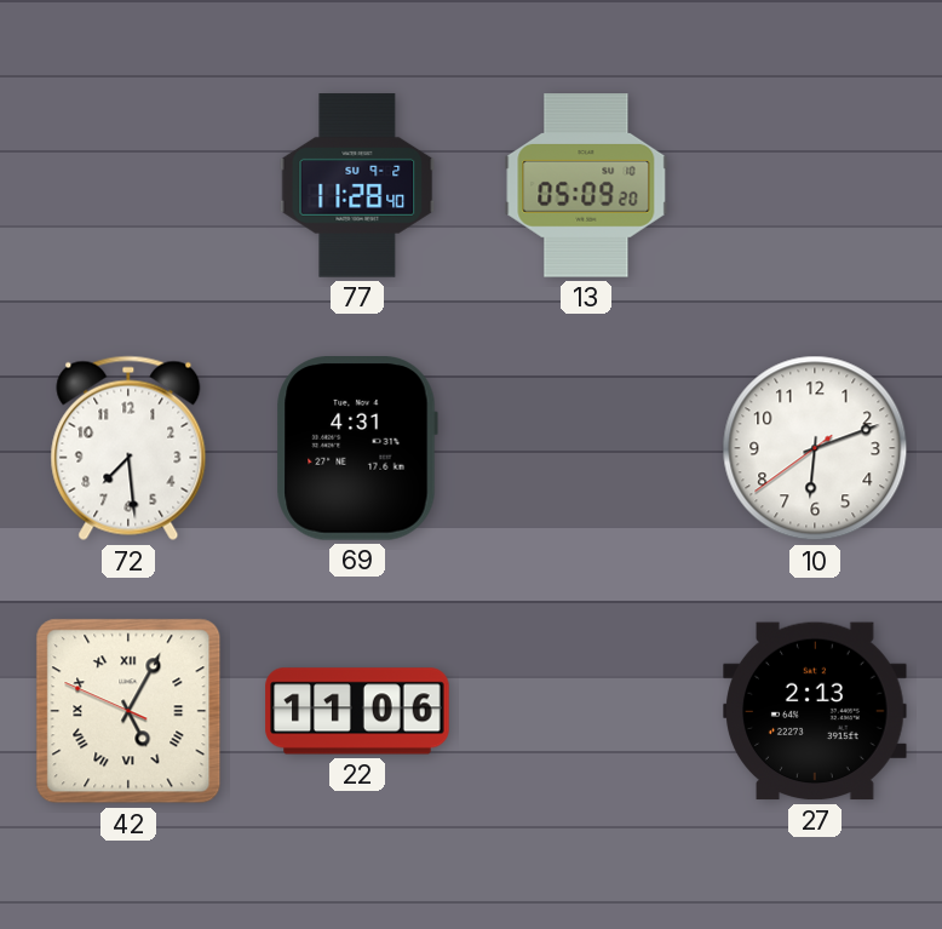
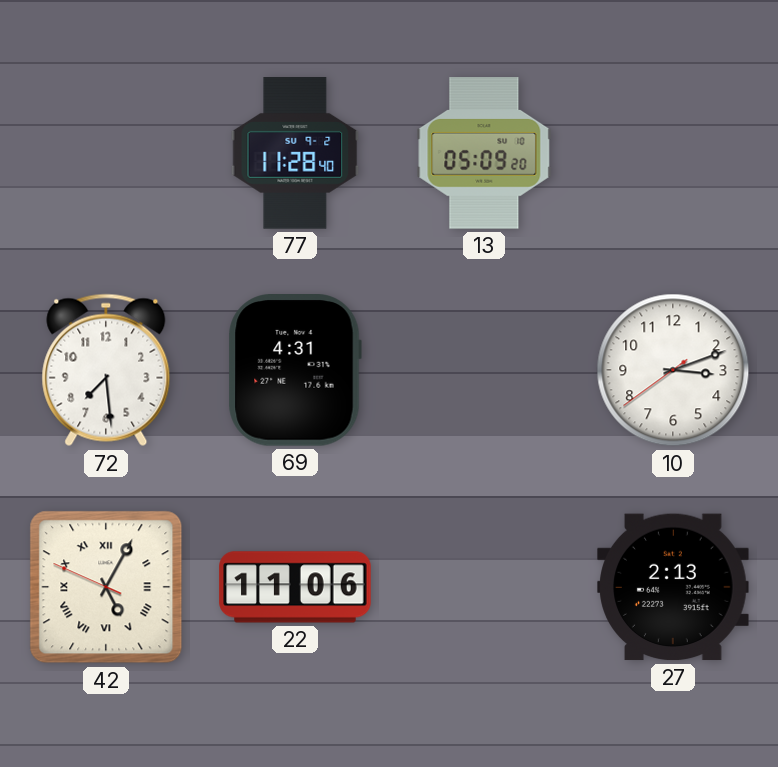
10: 6:11 -> 3:11
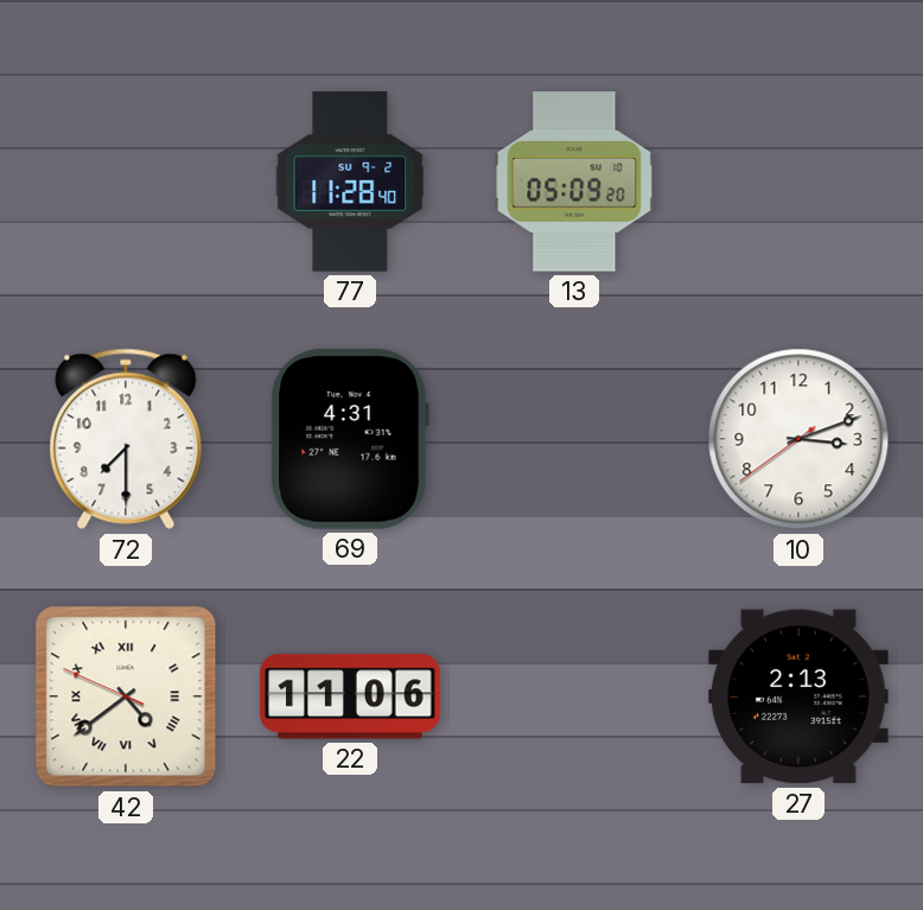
72: 7:29 -> 7:30
42: 5:04 -> 4:38
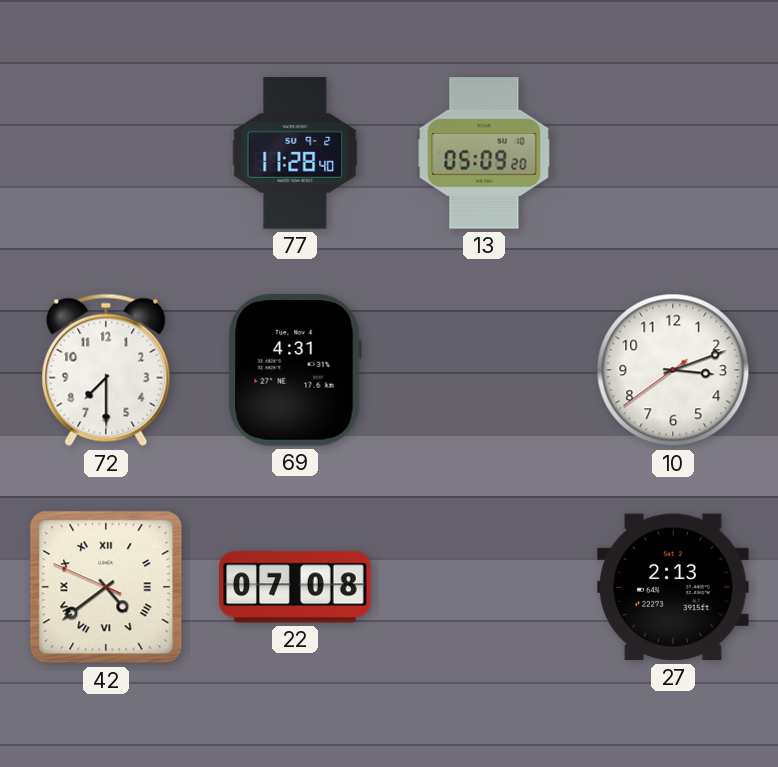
22: 11:06 -> 07:08
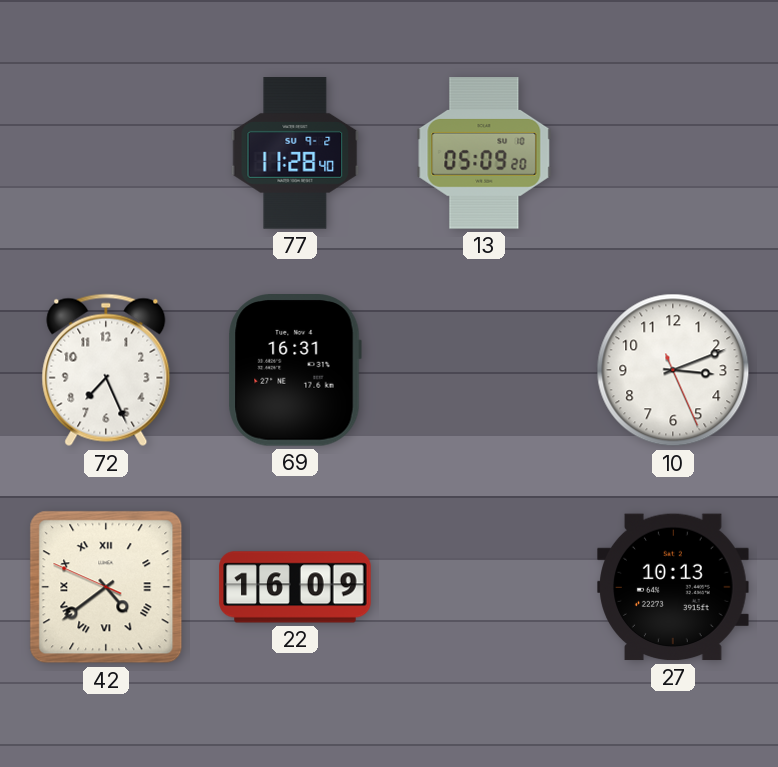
72: 7:30 -> 7:26
69: 4:31 -> 16:31
10: 3:11:39 -> 3:11:26
22: 07:08 -> 16:09
27: 2:13 -> 10:13
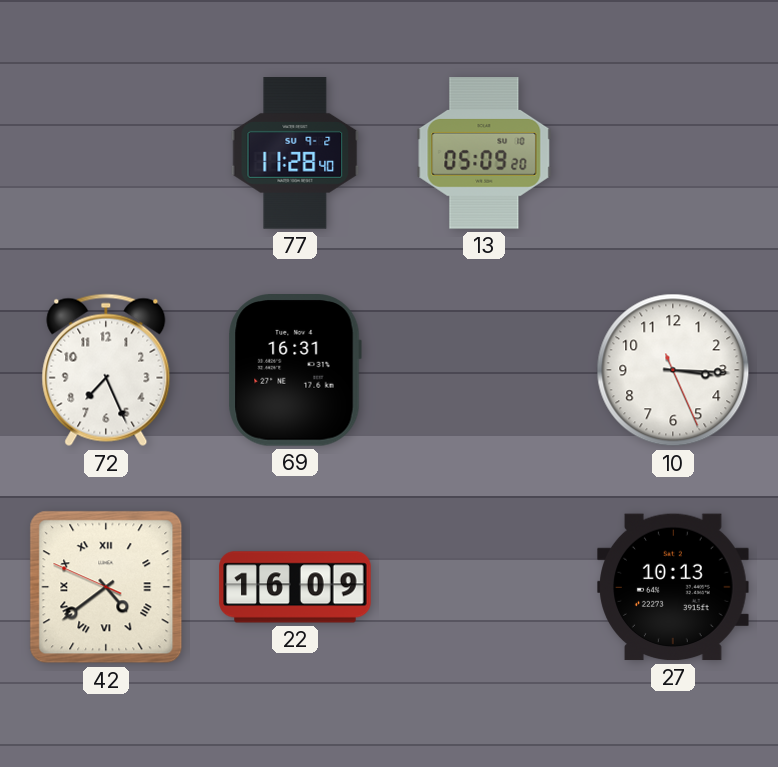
10: 3:11 -> 3:15
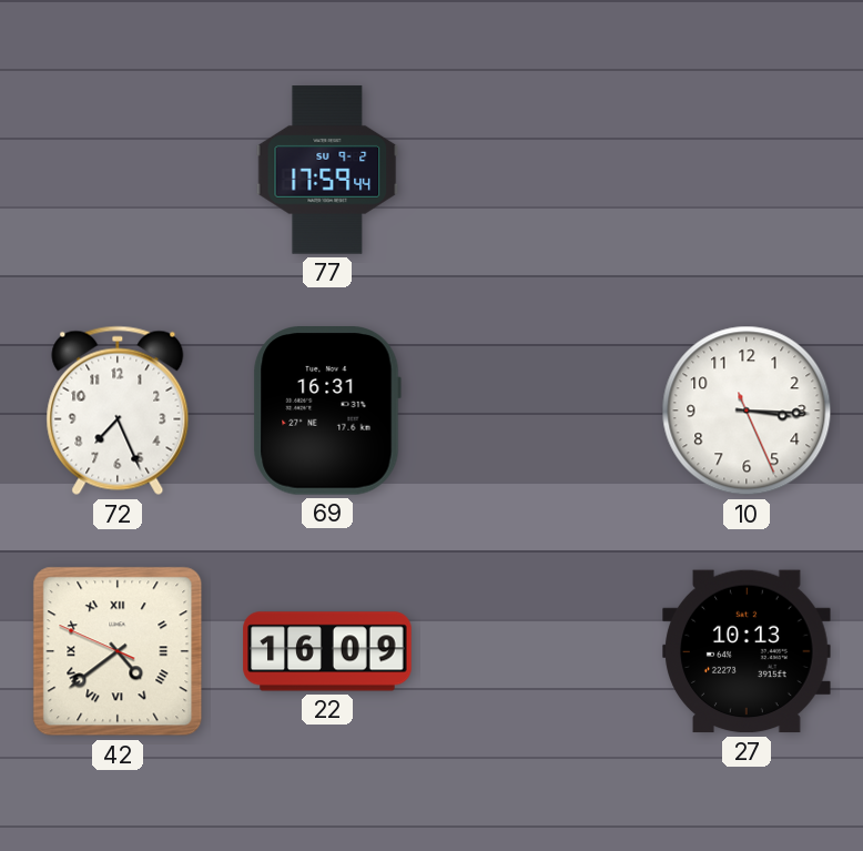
77: 11:28 -> 17:59
13: 05:09 -> none
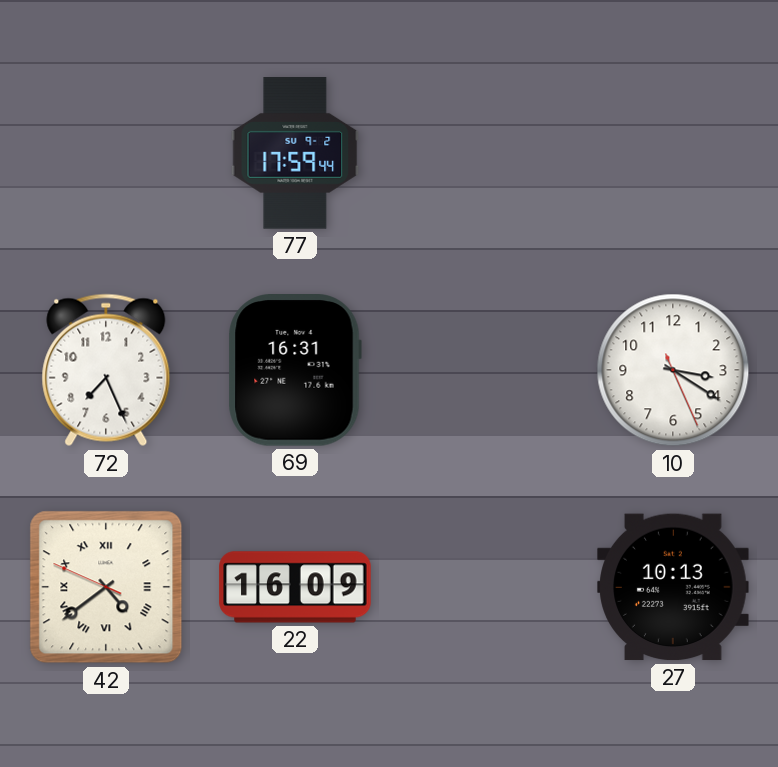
10: 3:15 -> 3:20
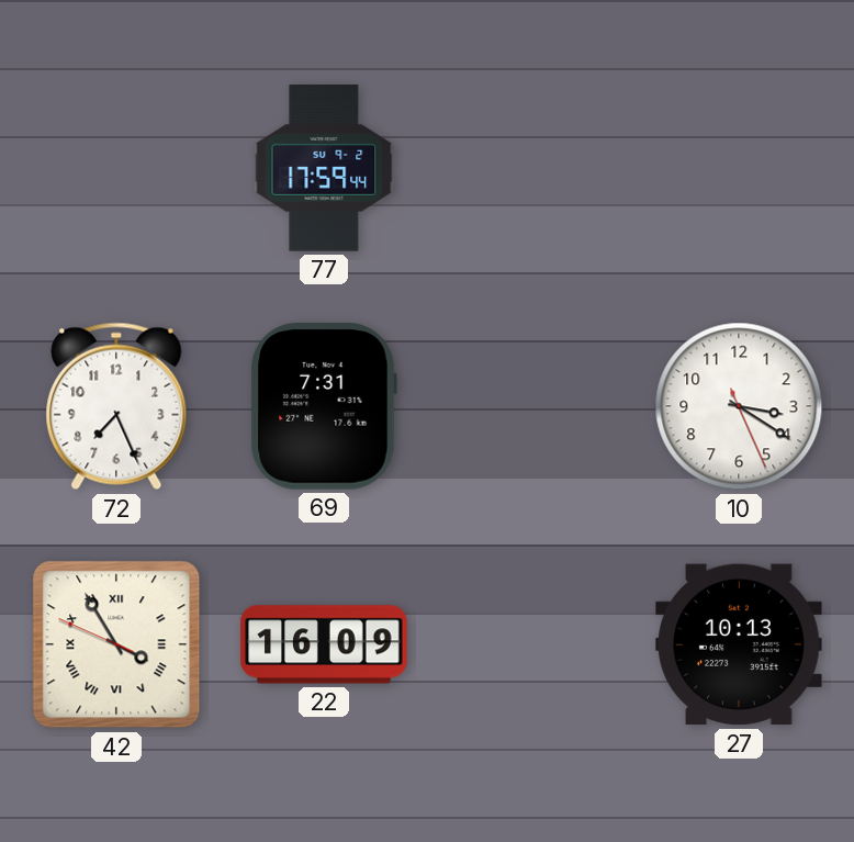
69: 16:31 -> 7:31
42: 4:38 -> 3:54
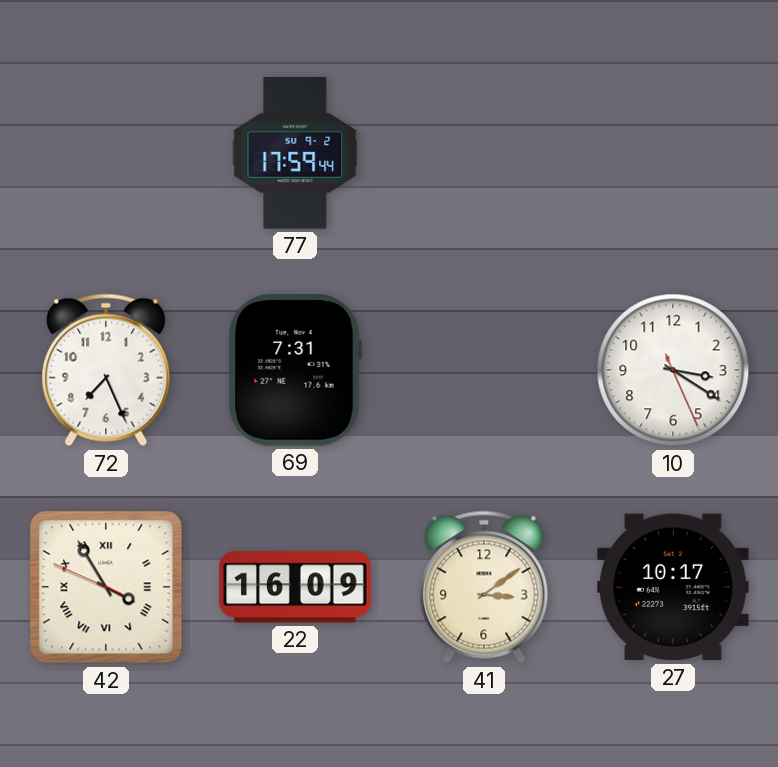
41: none -> 3:09
27: 10:13 -> 10:17
